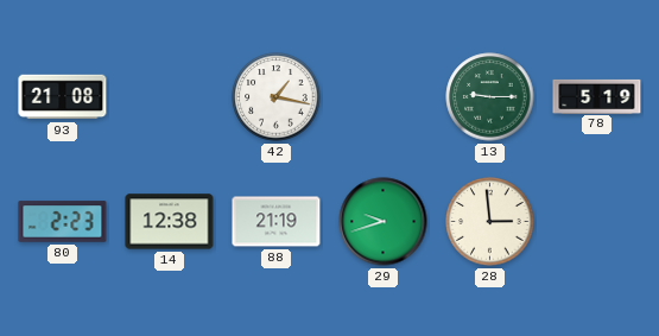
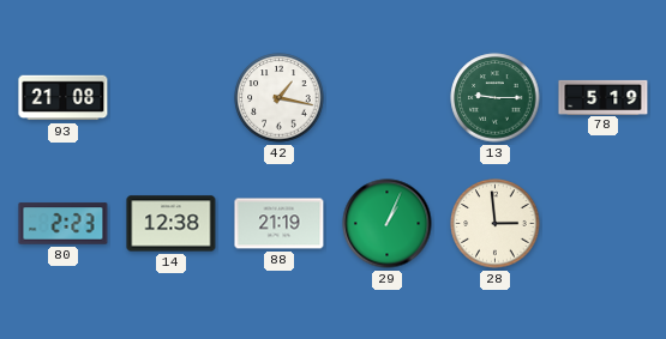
29: 9:42 -> 1:04
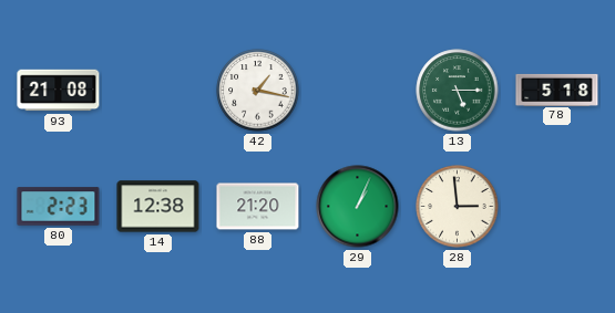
13: 9:15 -> 5:15
78: 5:19 -> 5:18
88: 21:19 -> 21:20
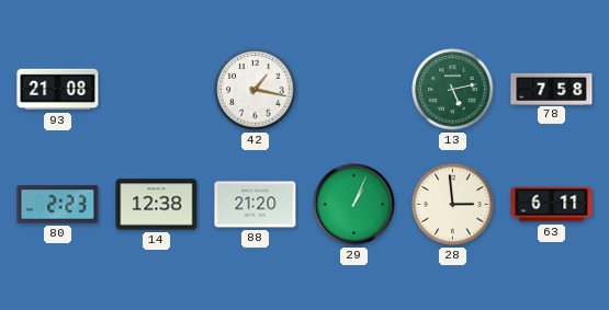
13: 5:15 -> 5:13
78: 5:18 -> 7:58
63: none -> 6:11
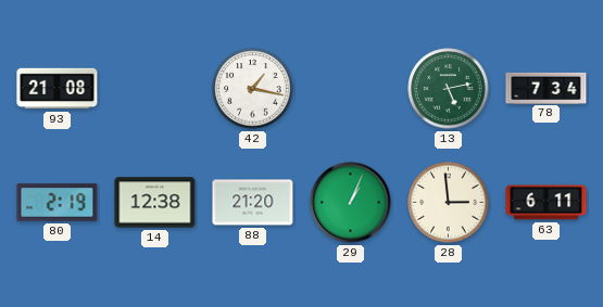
78: 7:58 -> 7:34
80: 2:23 -> 2:19
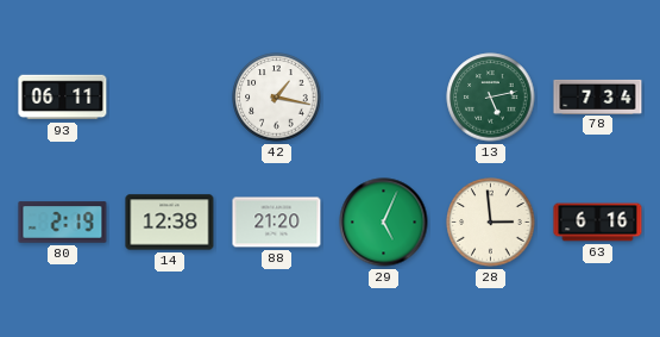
93: 21:08 -> 06:11
29: 1:04 -> 5:04
63: 6:11 -> 6:16
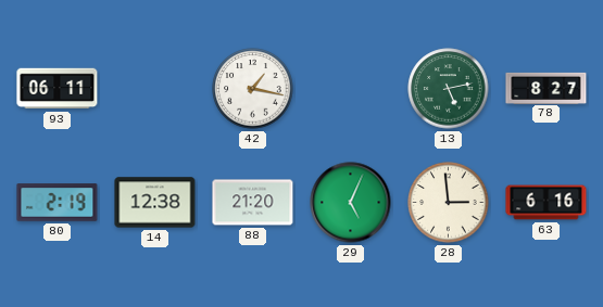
78: 7:34 -> 8:27
